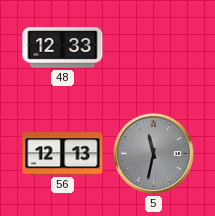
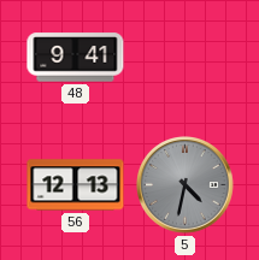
48: 12:33 -> 9:41
5: 11:32 -> 4:32
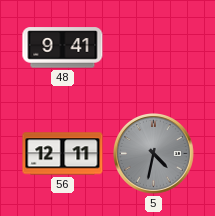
56: 12:13 -> 12:11
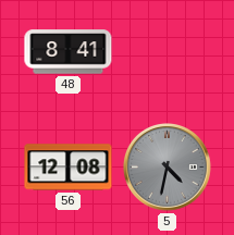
48: 9:41 -> 8:41
56: 12:11 -> 12:08
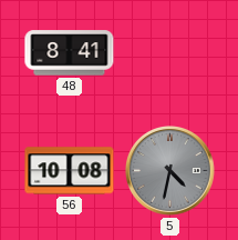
56: 12:08 -> 10:08
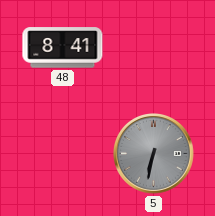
56: 10:08 -> none
5: 4:32 -> 6:32
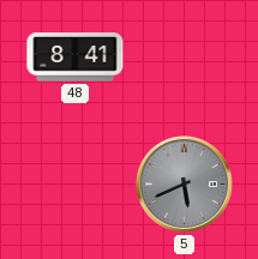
5: 6:32 -> 5:41
